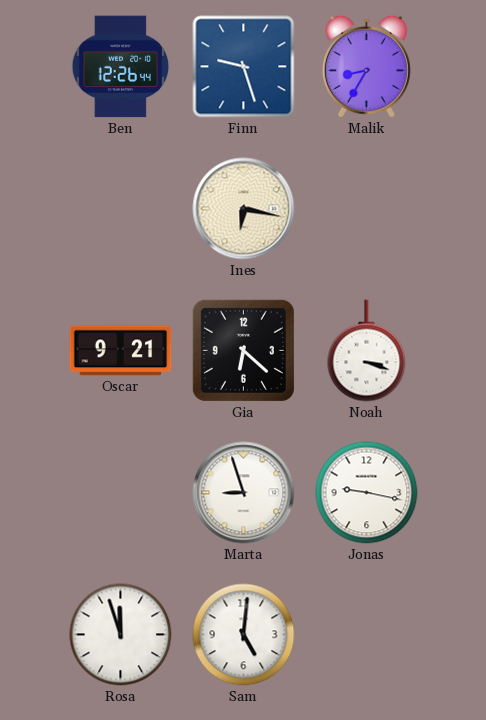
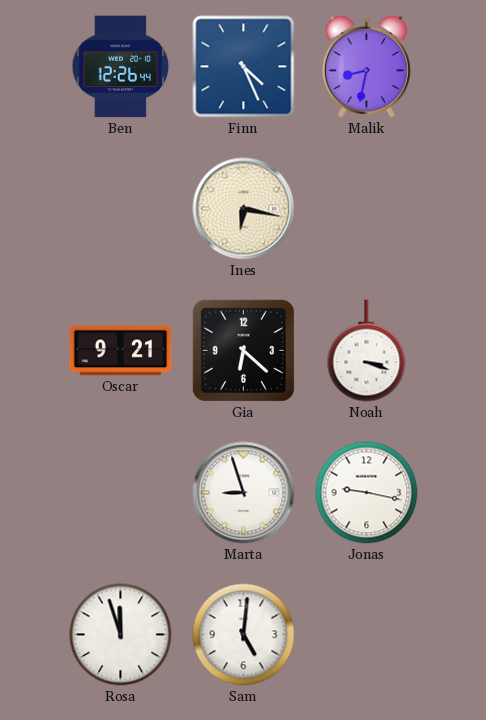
Finn: 9:27 -> 4:26
Malik: 8:35 -> 8:32
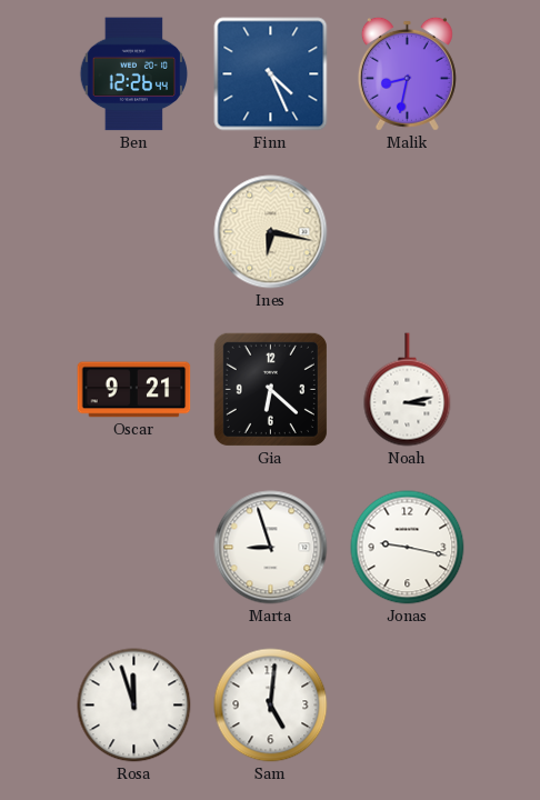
Noah: 3:18 -> 3:13
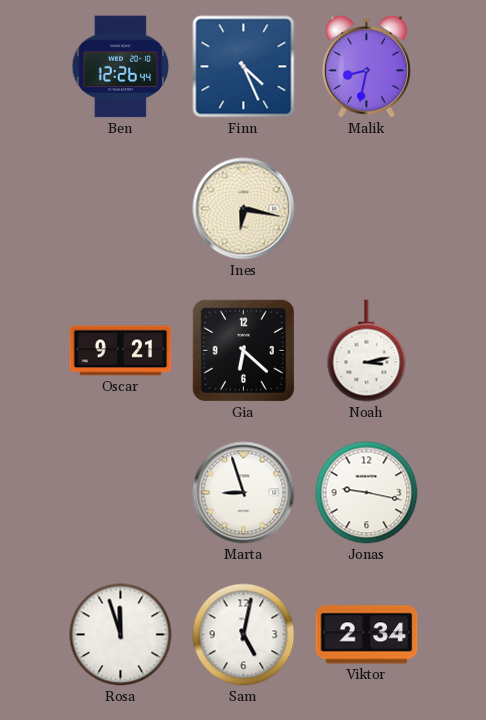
Sam: 5:01 -> 5:02
Viktor: none -> 2:34
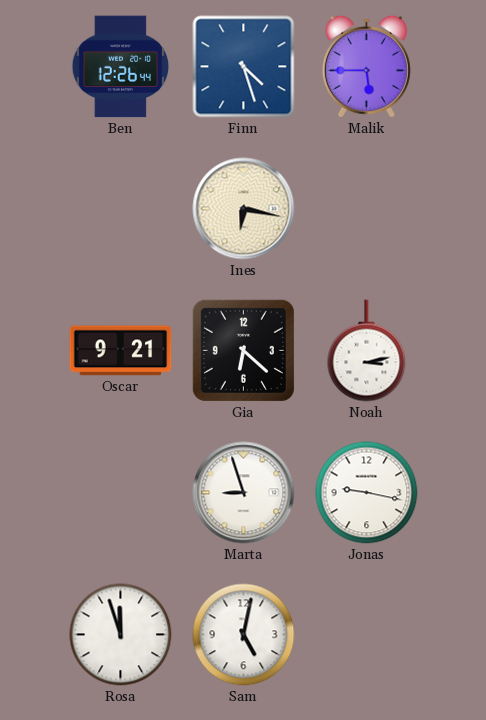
Finn: 4:26 -> 4:27
Malik: 8:32 -> 5:45
Viktor: 2:34 -> none
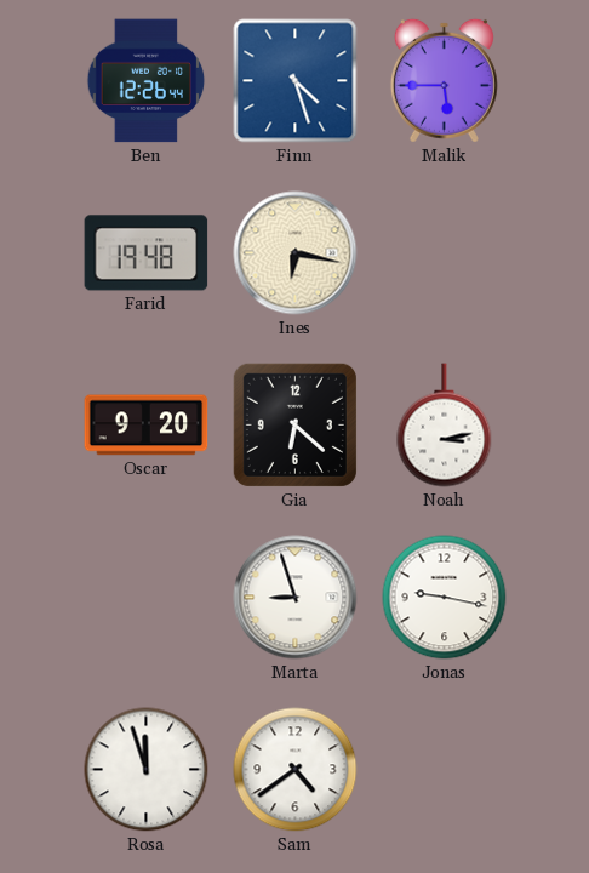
Farid: none -> 19:48
Oscar: 9:21 -> 9:20
Sam: 5:02 -> 4:39
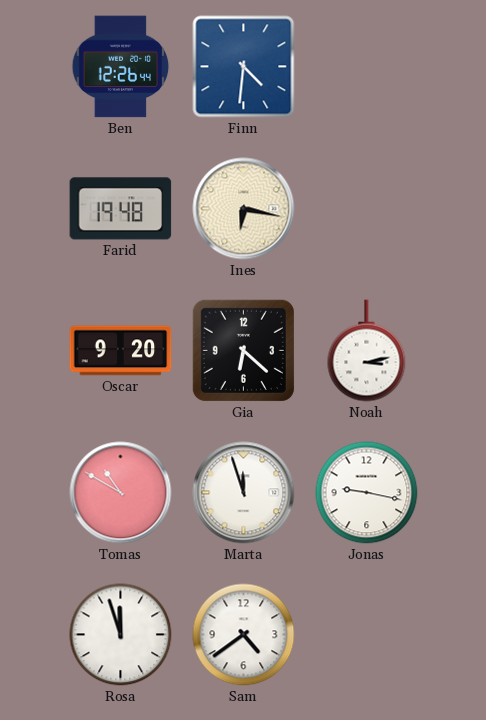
Finn: 4:27 -> 4:31
Malik: 5:45 -> none
Tomas: none -> 10:50
Marta: 8:57 -> 11:57
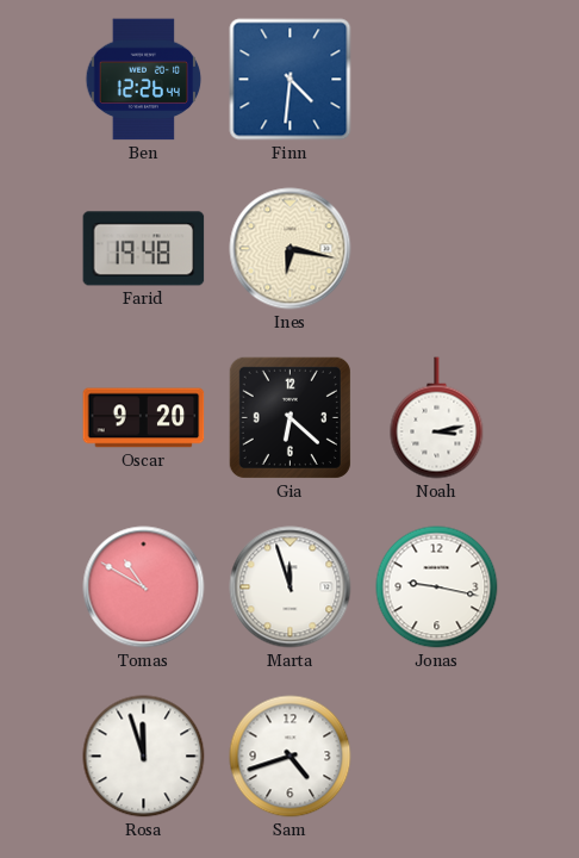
Sam: 4:39 -> 4:42
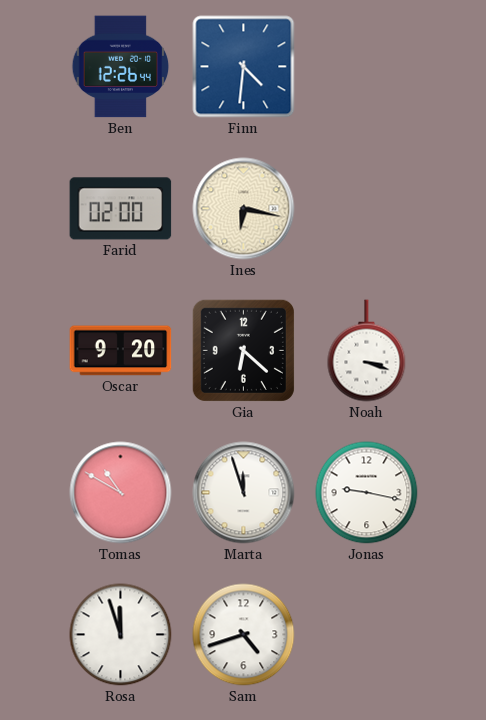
Farid: 19:48 -> 02:00
Noah: 3:13 -> 3:18
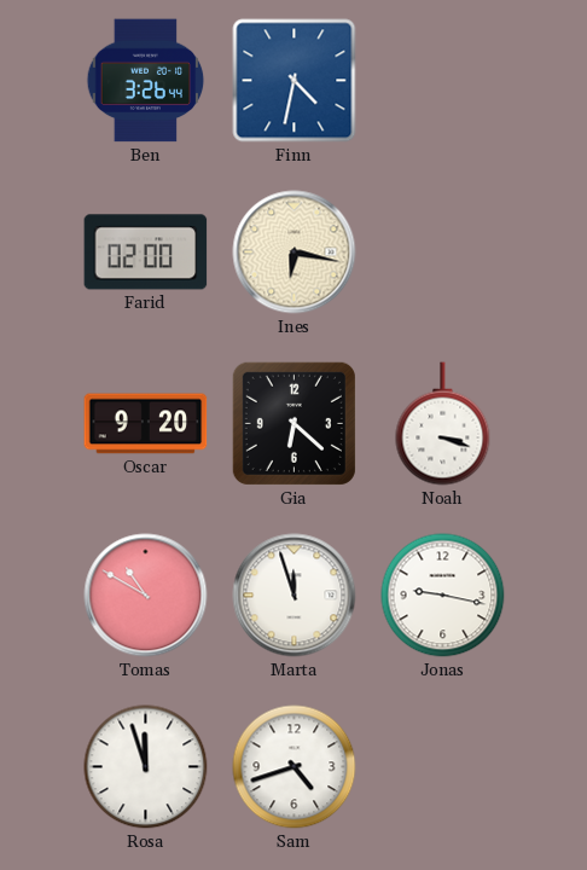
Ben: 12:26 -> 3:26
Finn: 4:31 -> 4:32
